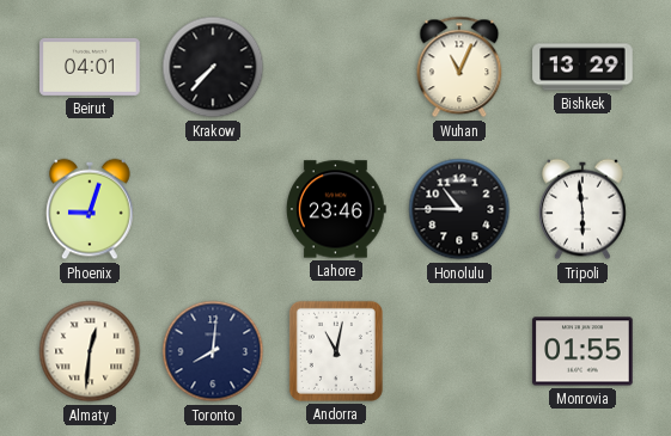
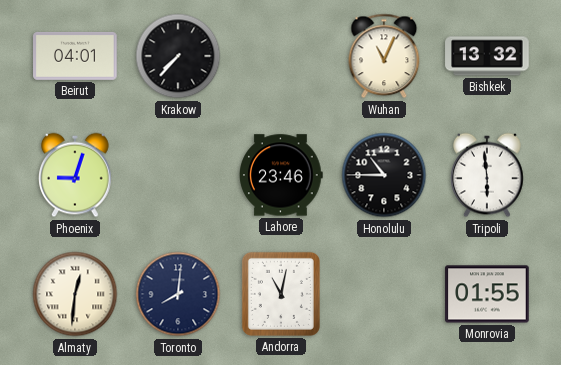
Bishkek: 13:29 -> 13:32
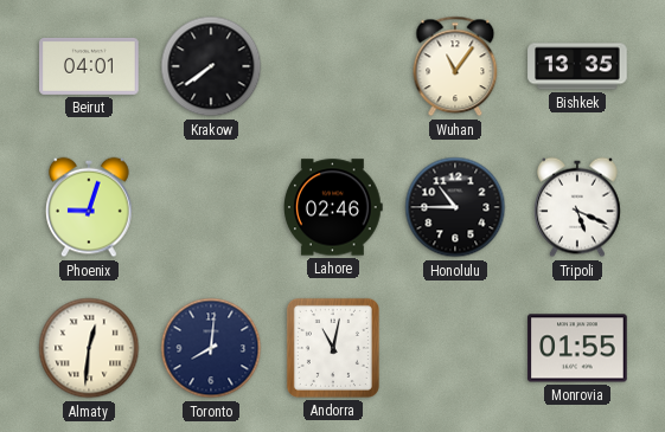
Krakow: 7:37 -> 7:39
Wuhan: 11:04 -> 11:06
Bishkek: 13:32 -> 13:35
Lahore: 23:46 -> 02:46
Tripoli: 5:59 -> 5:19
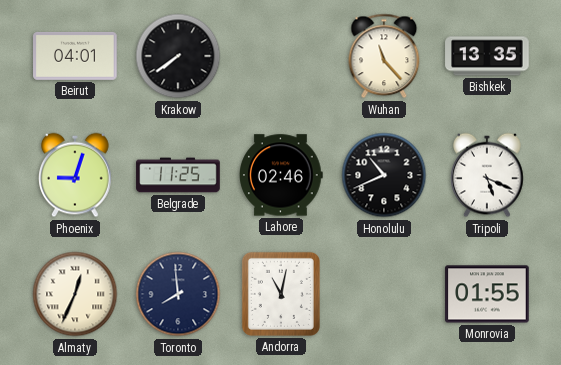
Wuhan: 11:06 -> 11:23
Belgrade: none -> 11:25
Honolulu: 10:45 -> 10:41
Almaty: 12:31 -> 12:34
Toronto: 8:01 -> 7:59
